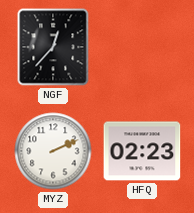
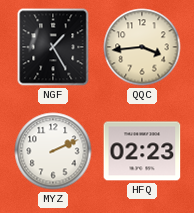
NGF: 12:37 -> 1:25
QQC: none -> 3:44
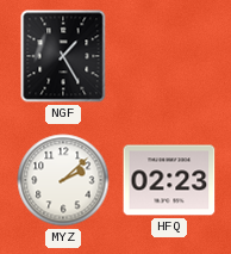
QQC: 3:44 -> none
MYZ: 2:11 -> 2:08
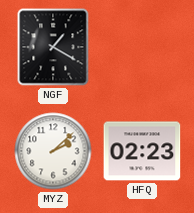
NGF: 1:25 -> 1:20
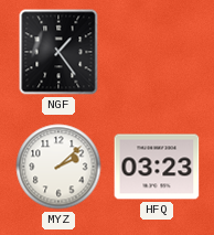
NGF: 1:20 -> 1:24
HFQ: 02:23 -> 03:23
